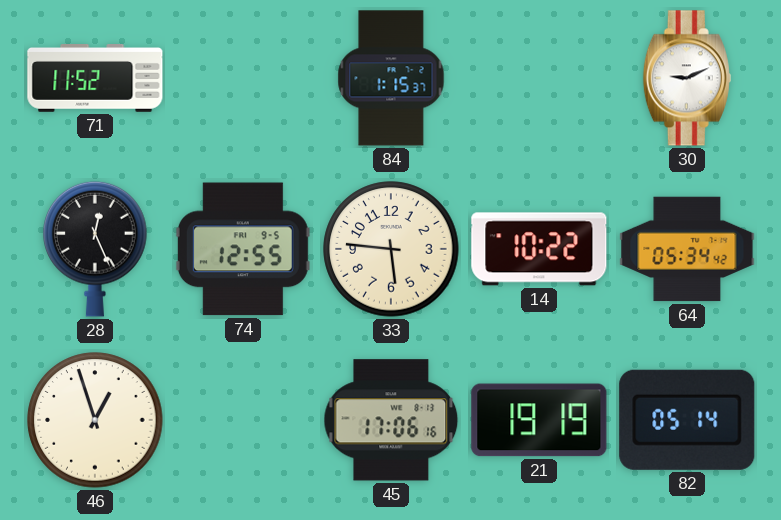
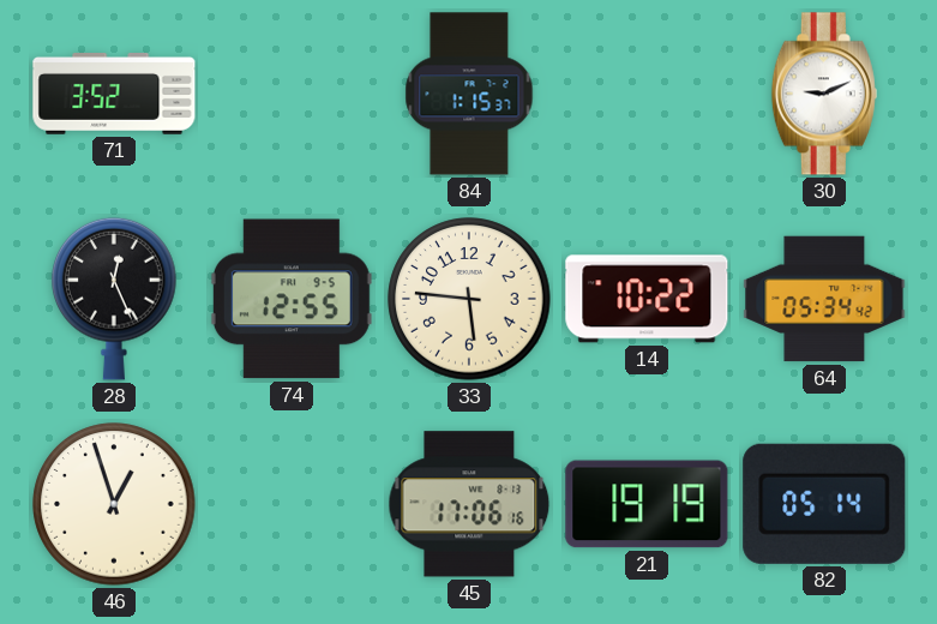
71: 11:52 -> 3:52
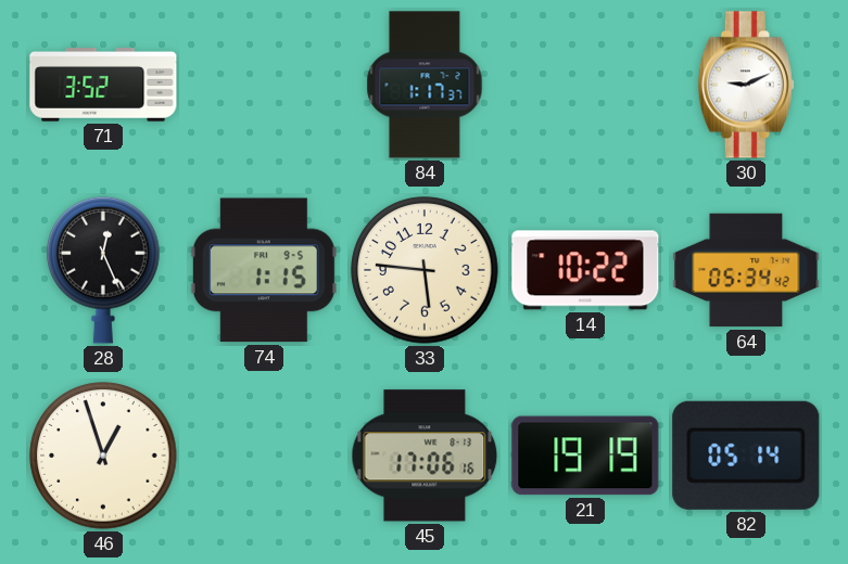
84: 1:15 -> 1:17
74: 12:55 -> 1:15
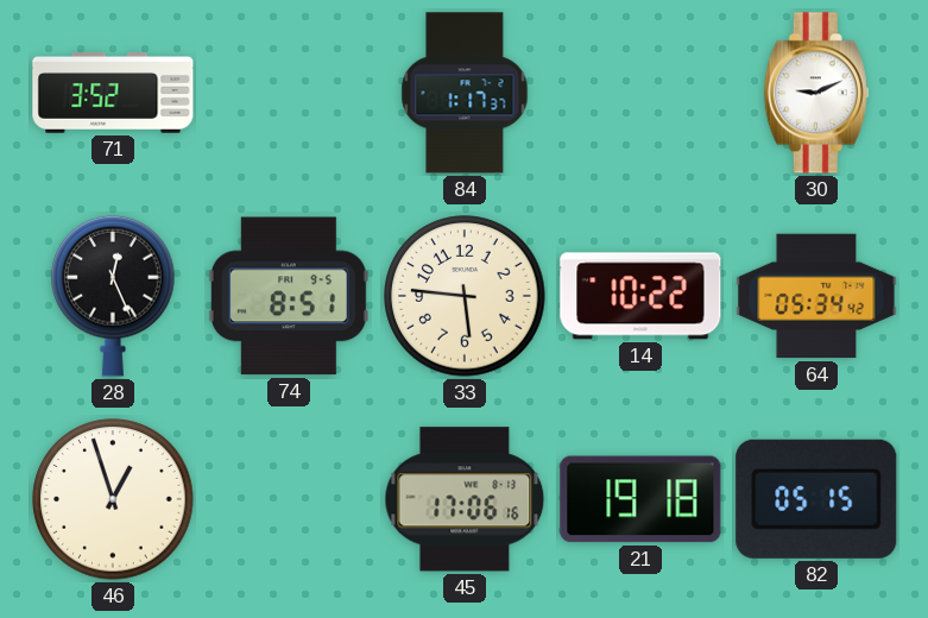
74: 1:15 -> 8:51
21: 19:19 -> 19:18
82: 05:14 -> 05:15
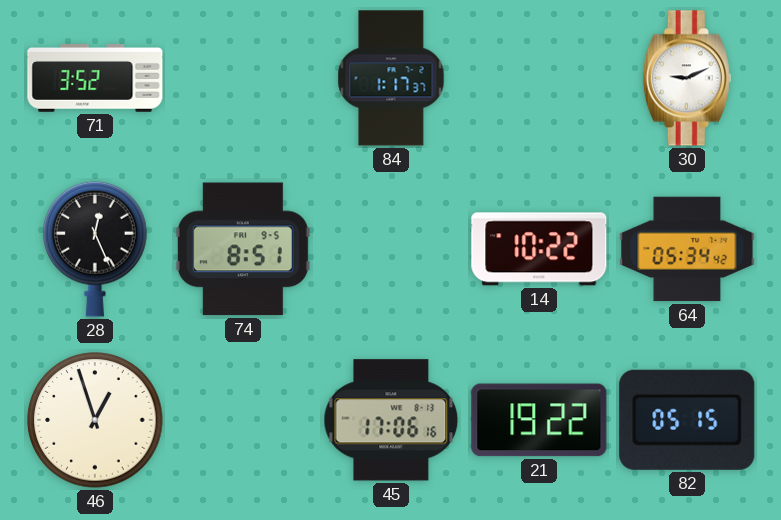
33: 5:46 -> none
21: 19:18 -> 19:22
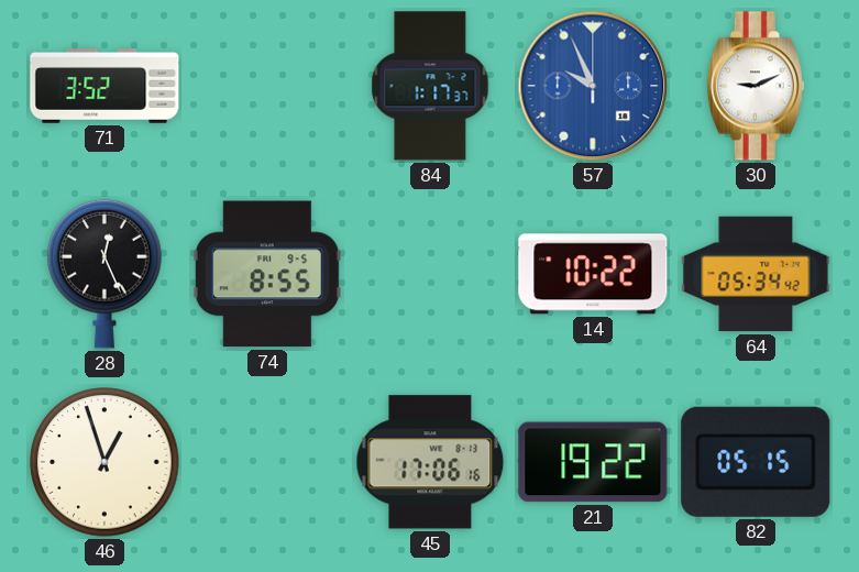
57: none -> 9:56
74: 8:51 -> 8:55
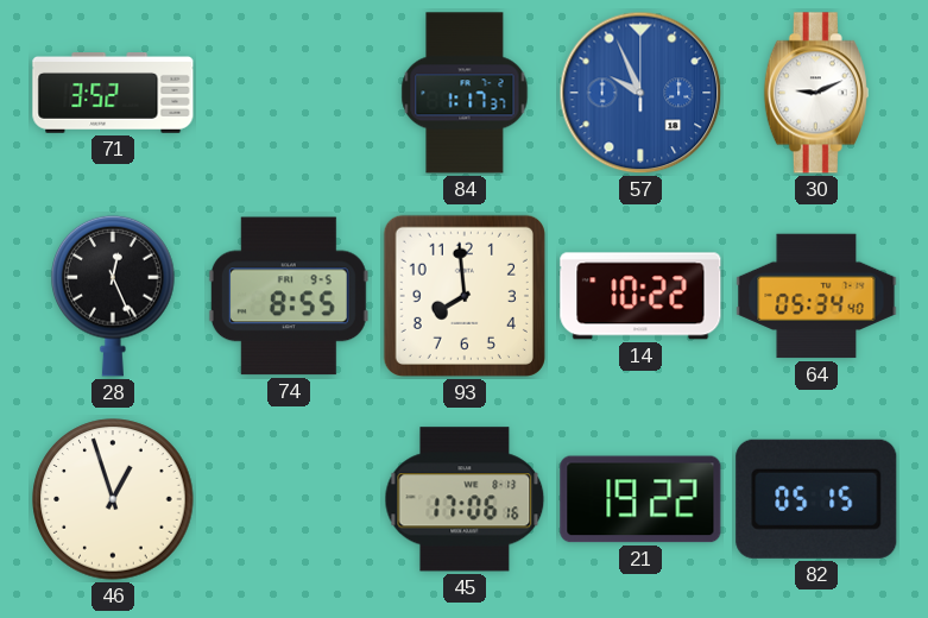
93: none -> 7:59
64: 05:34:42 -> 05:34:40
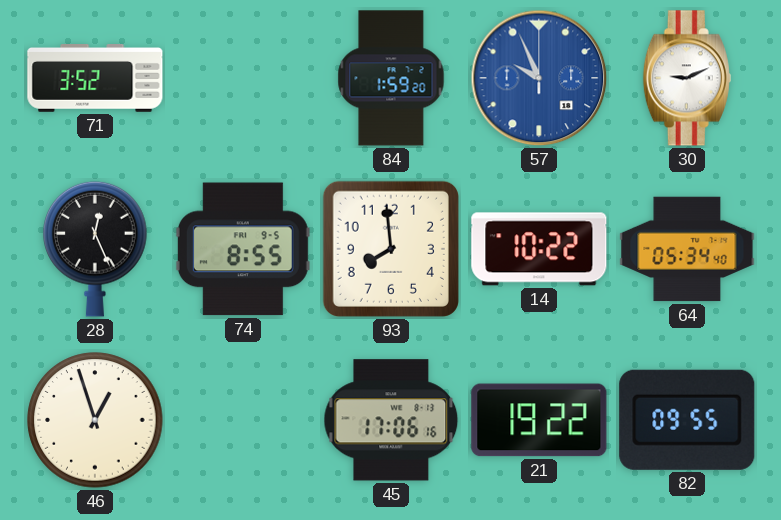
84: 1:17 -> 1:59
82: 05:15 -> 09:55
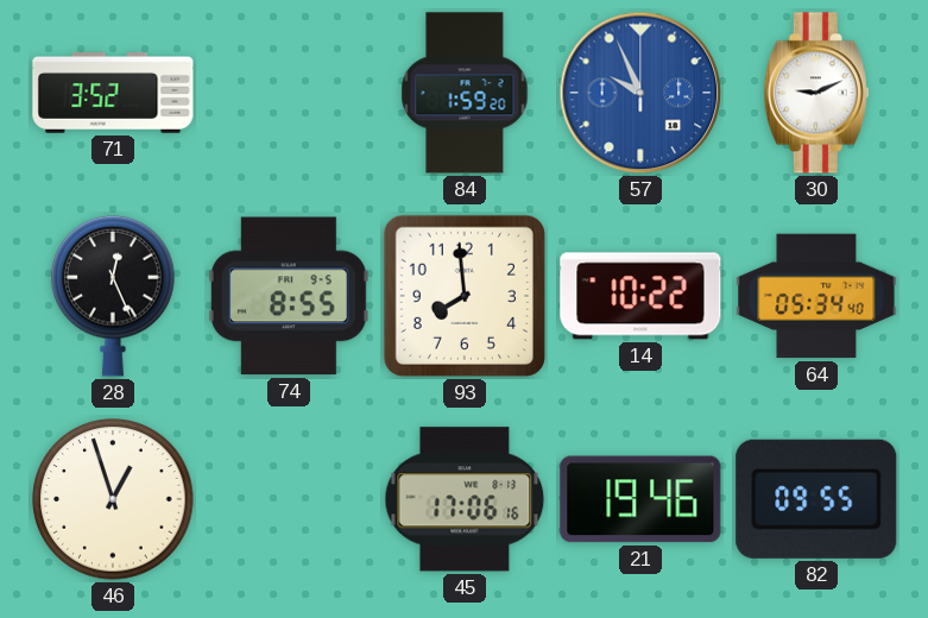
21: 19:22 -> 19:46
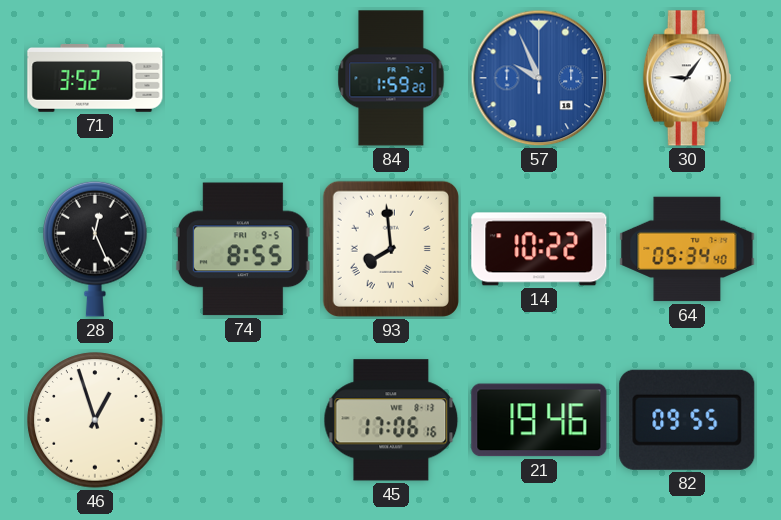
30: 9:11 -> 9:06
93 numerals: Arabic -> Roman
